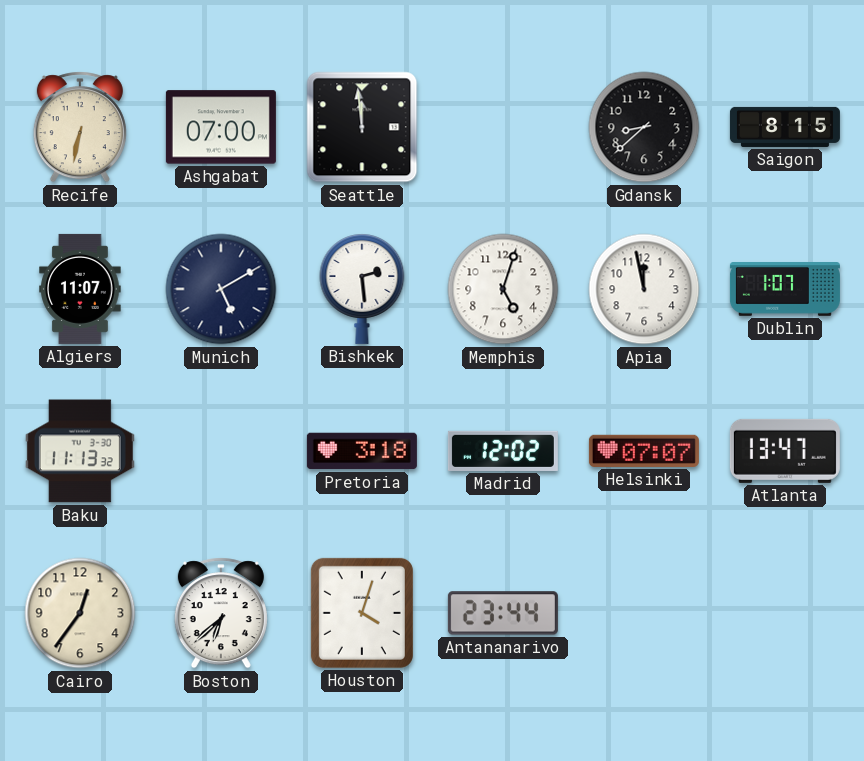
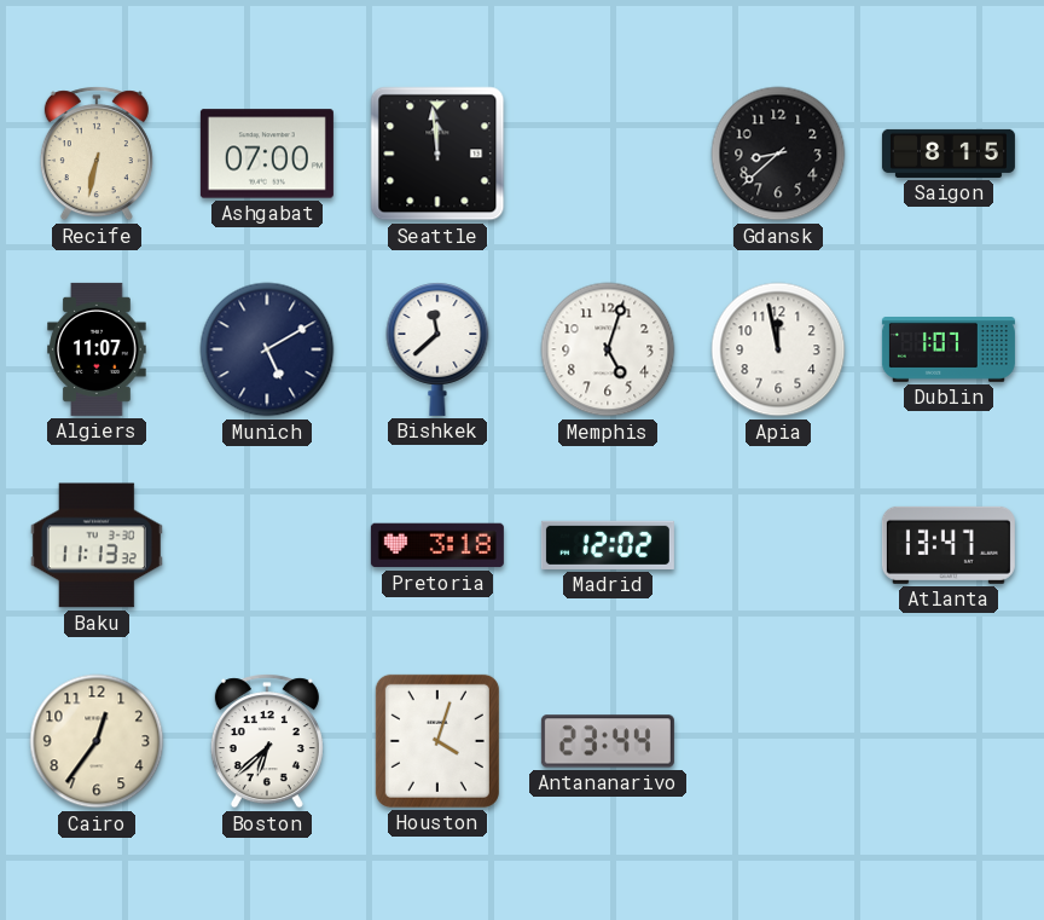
Bishkek: 2:29 -> 11:38
Helsinki: 07:07 -> none
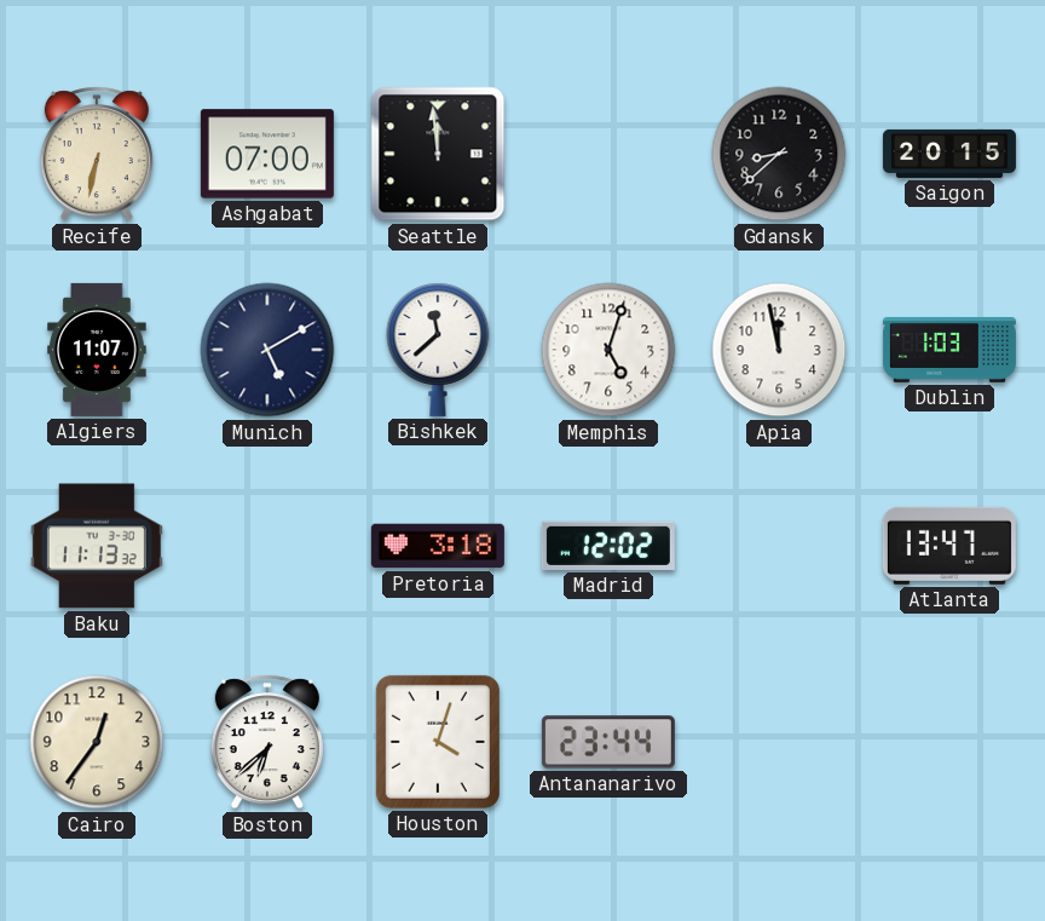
Saigon: 8:15 -> 20:15
Dublin: 1:07 -> 1:03
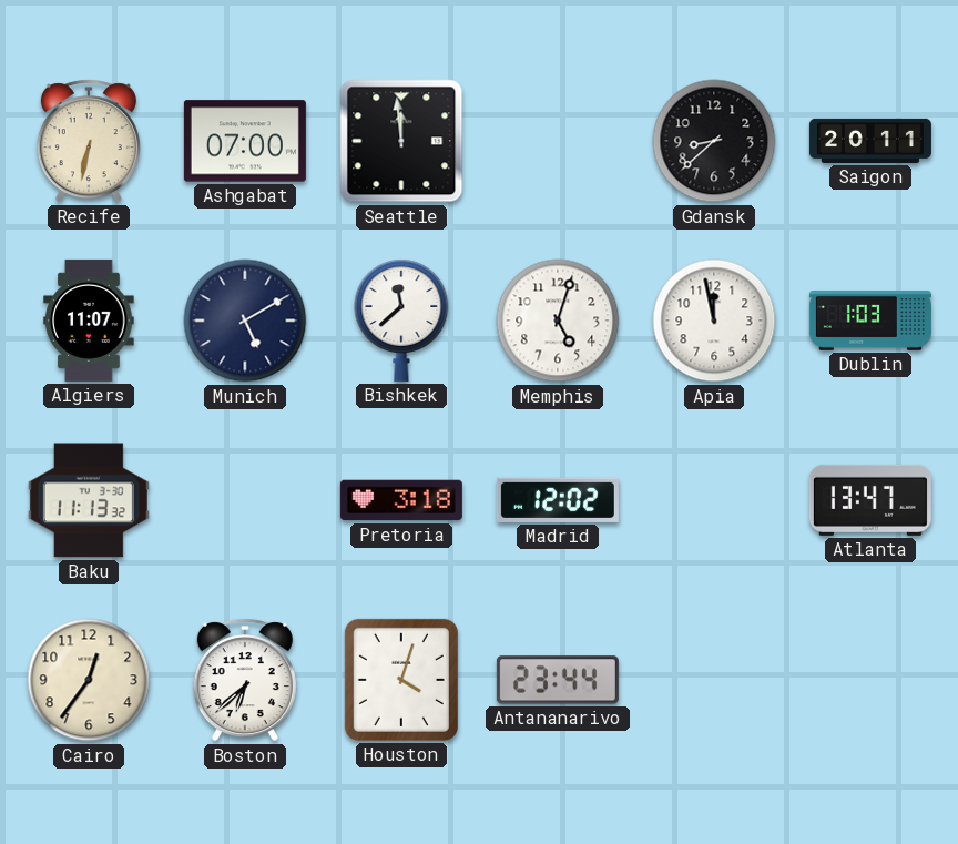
Saigon: 20:15 -> 20:11
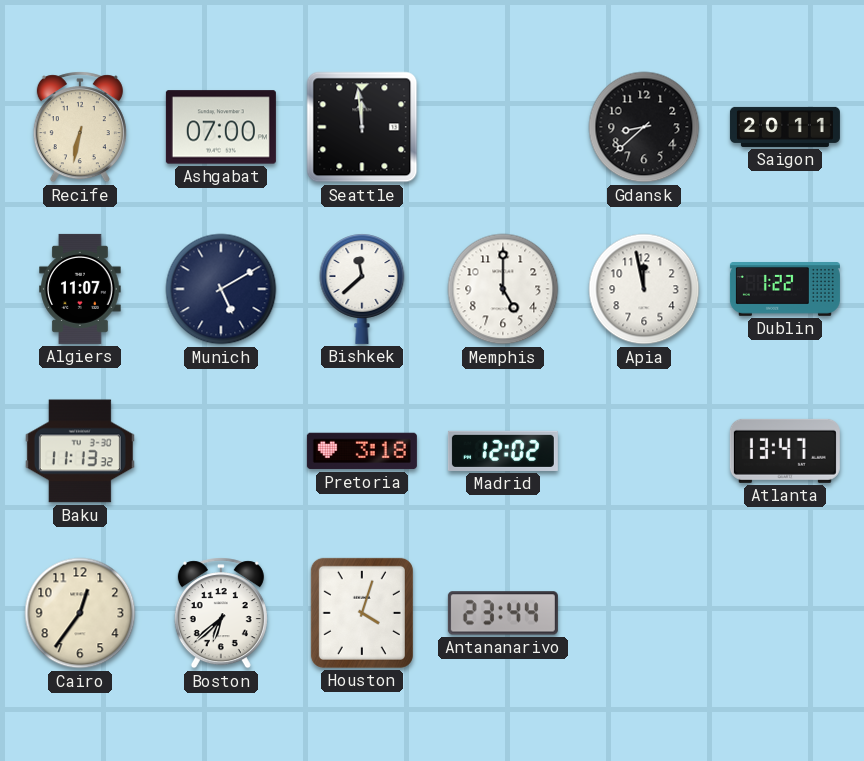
Memphis: 5:03 -> 5:00
Dublin: 1:03 -> 1:22
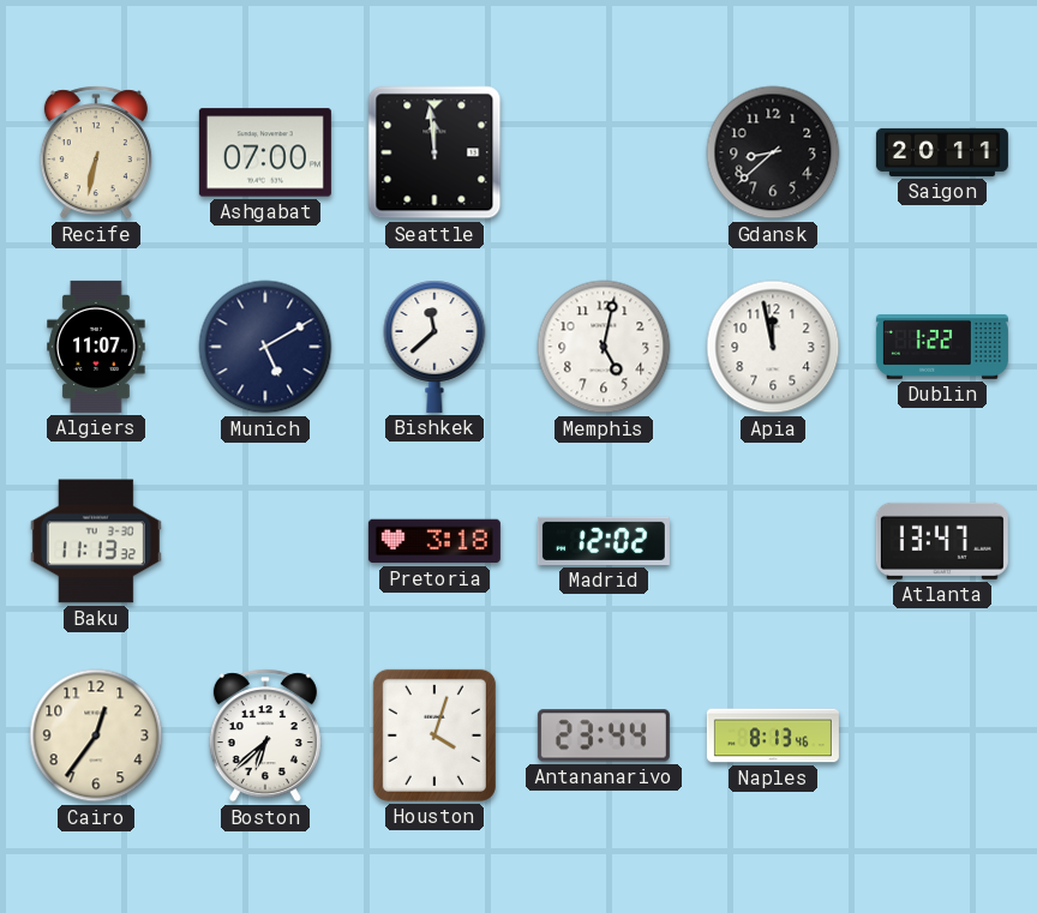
Memphis: 5:00 -> 5:02
Naples: none -> 8:13
